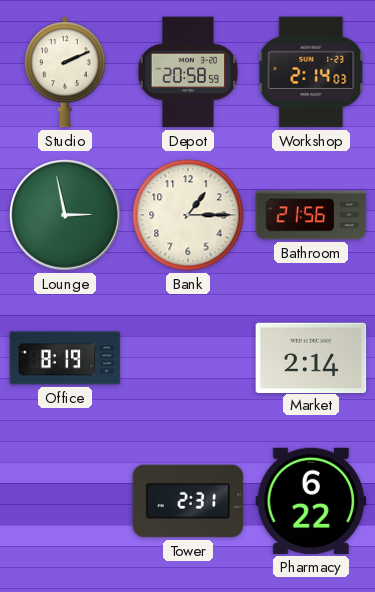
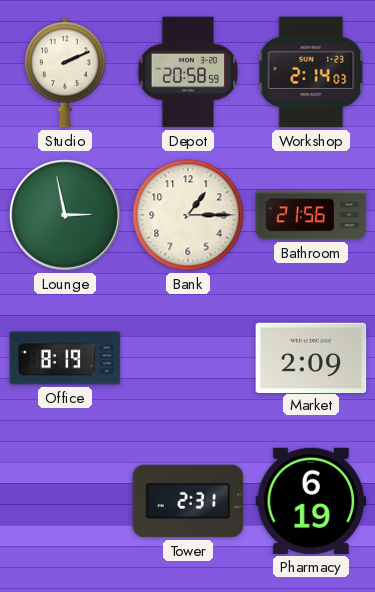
Market: 2:14 -> 2:09
Pharmacy: 6:22 -> 6:19
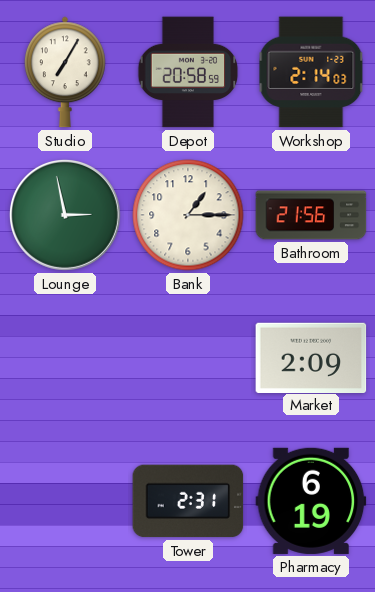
Studio: 2:11 -> 7:05
Office: 8:19 -> none
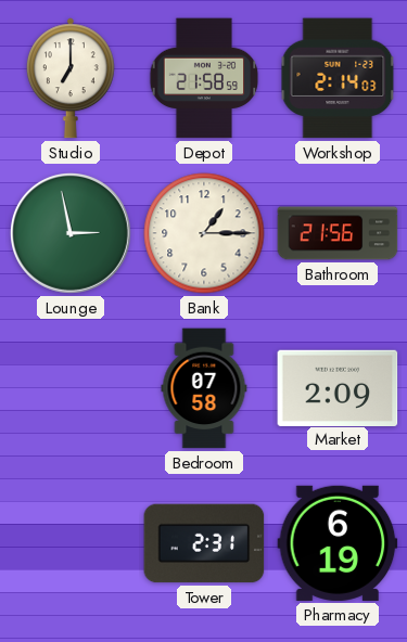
Studio: 7:05 -> 7:00
Depot: 20:58 -> 21:58
Bedroom: none -> 07:58
